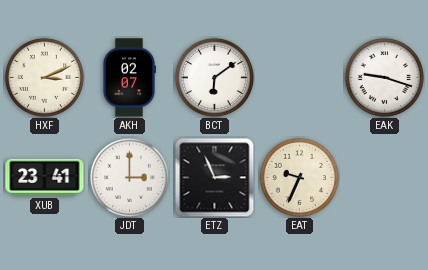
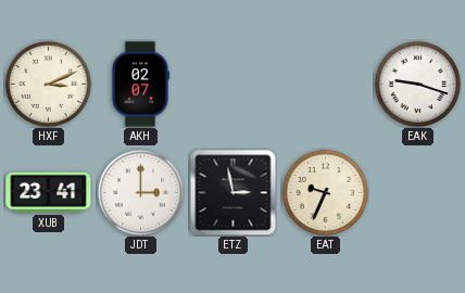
BCT: 6:09 -> none
ETZ: 2:56 -> 2:58
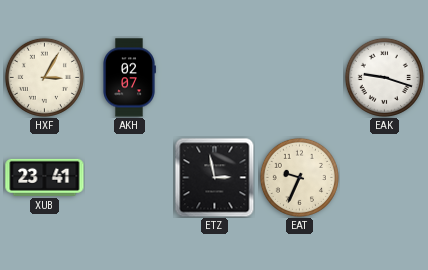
HXF: 3:11 -> 3:05
JDT: 3:00 -> none
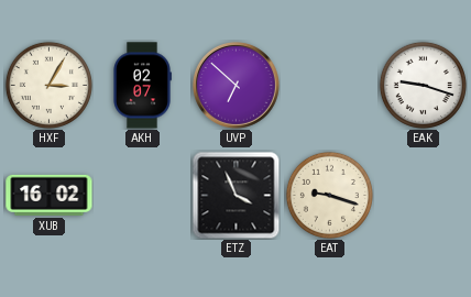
UVP: none -> 6:52
XUB: 23:41 -> 16:02
ETZ: 2:58 -> 3:56
EAT: 9:34 -> 9:18
